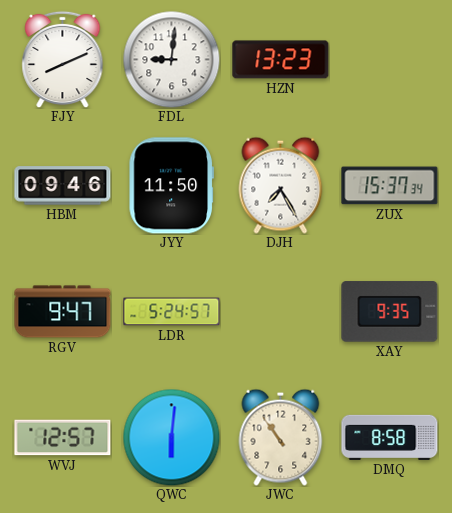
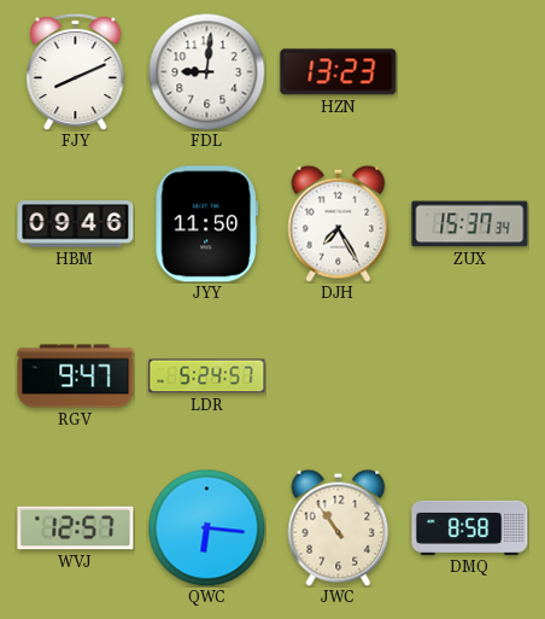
XAY: 9:35 -> none
QWC: 6:01 -> 6:16
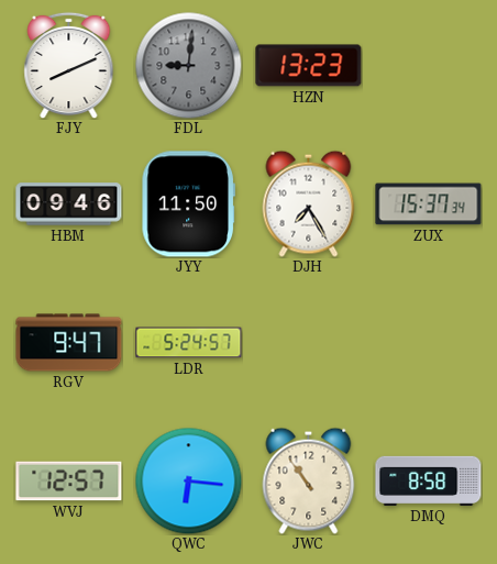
FDL dial: white -> grey
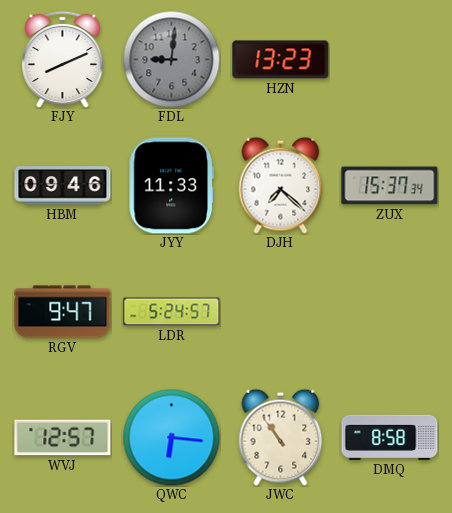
JYY: 11:50 -> 11:33
DJH: 7:25 -> 7:22
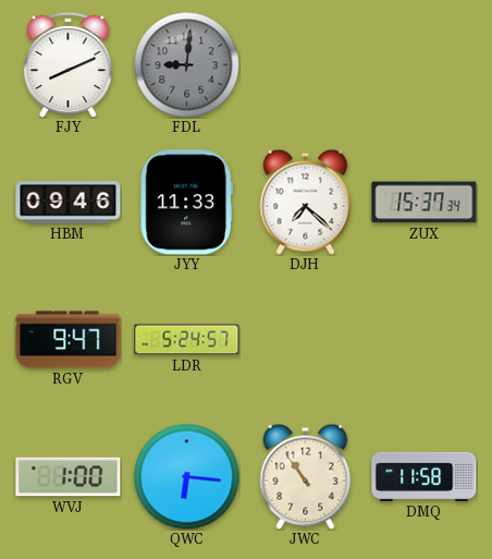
HZN: 13:23 -> none
WVJ: 12:57 -> 1:00
DMQ: 8:58 -> 11:58
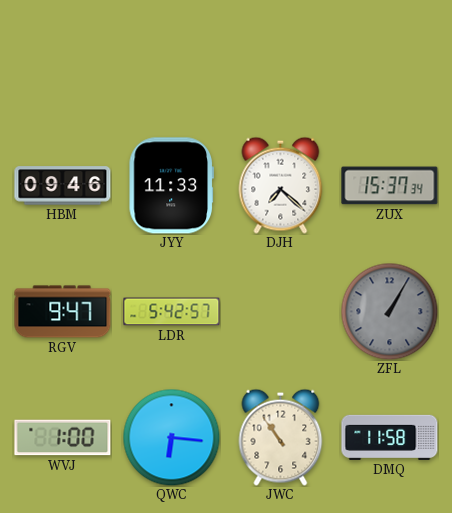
FJY: 8:11 -> none
FDL: 9:01 -> none
LDR: 5:24 -> 5:42
ZFL: none -> 1:05
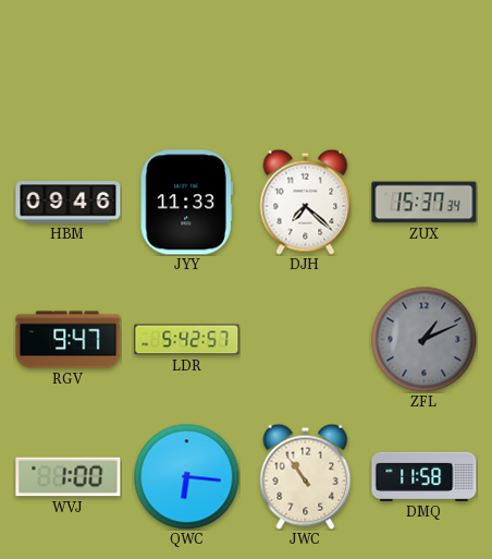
ZFL: 1:05 -> 1:11
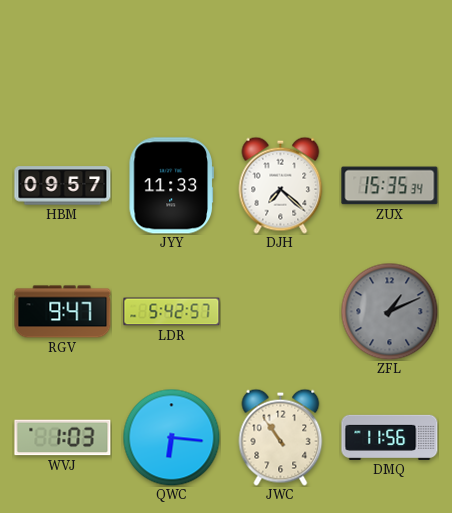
HBM: 09:46 -> 09:57
ZUX: 15:37 -> 15:35
WVJ: 1:00 -> 1:03
DMQ: 11:58 -> 11:56
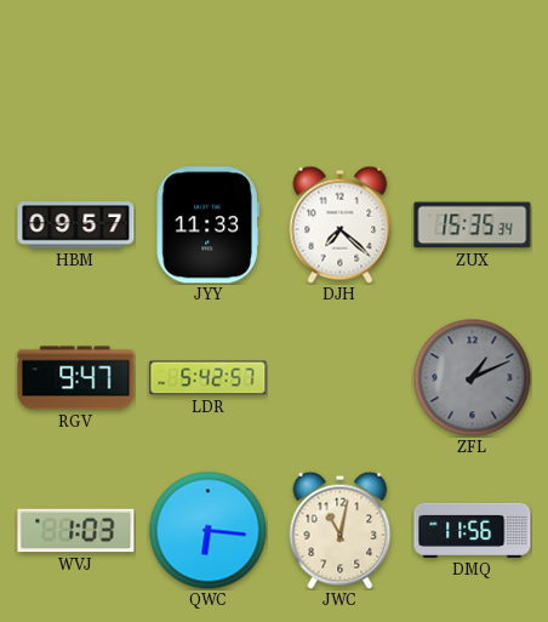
JWC: 10:54 -> 11:02
